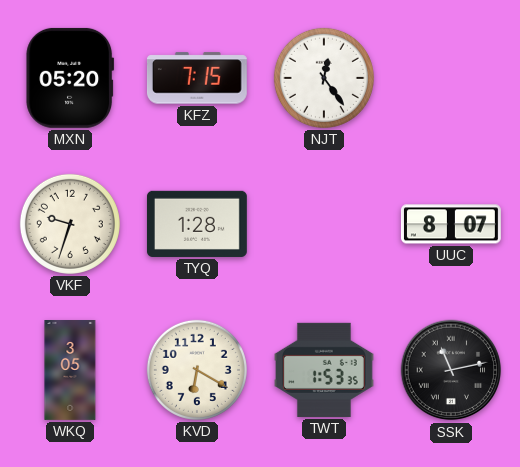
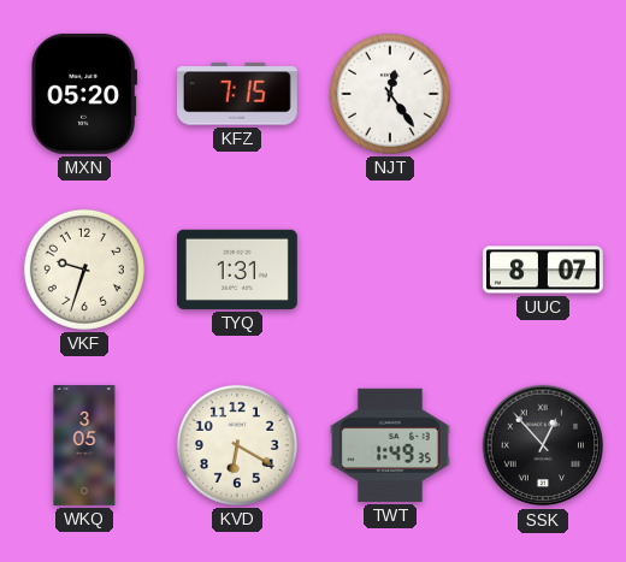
TYQ: 1:28 -> 1:31
TWT: 1:53 -> 1:49
SSK: 11:13 -> 12:53
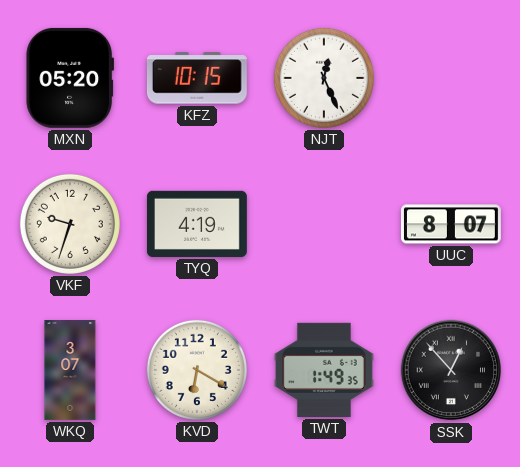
KFZ: 7:15 -> 10:15
NJT: 12:24 -> 12:26
TYQ: 1:31 -> 4:19
WKQ: 3:05 -> 3:07
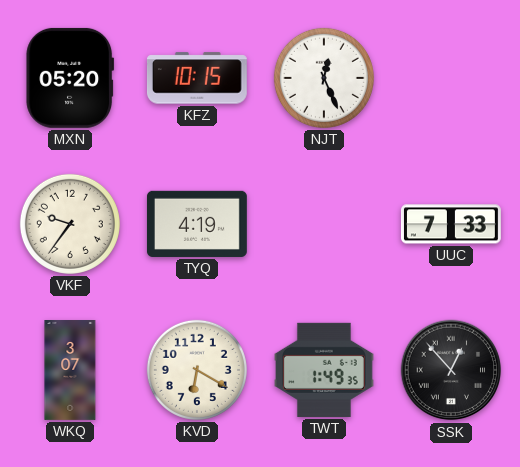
VKF: 9:33 -> 9:36
UUC: 8:07 -> 7:33
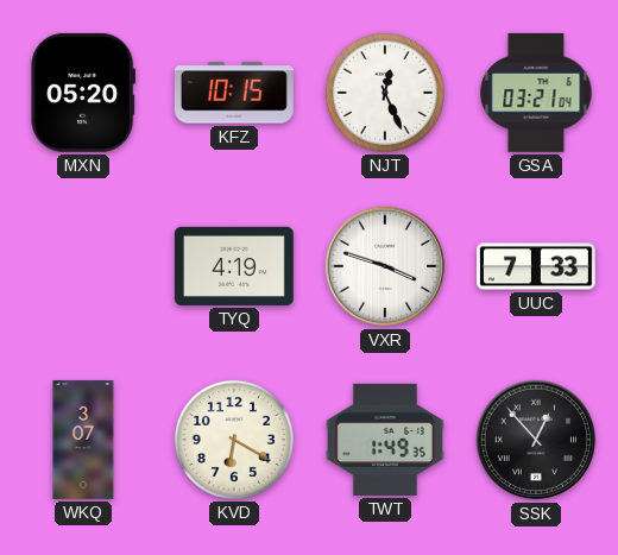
GSA: none -> 03:21
VKF: 9:36 -> none
VXR: none -> 3:48
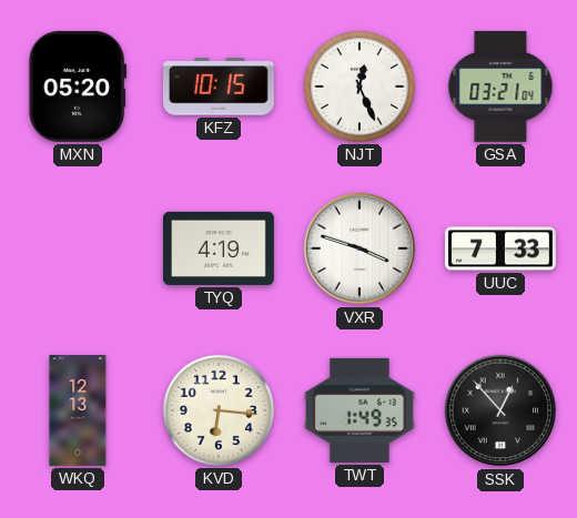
WKQ: 3:07 -> 12:13
KVD: 6:20 -> 6:16
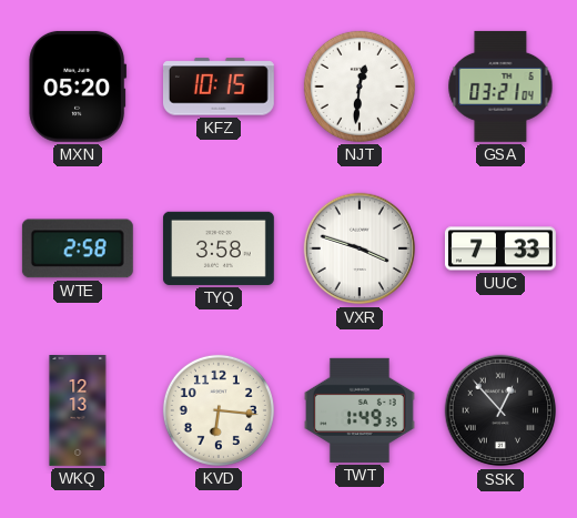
NJT: 12:26 -> 12:31
WTE: none -> 2:58
TYQ: 4:19 -> 3:58
